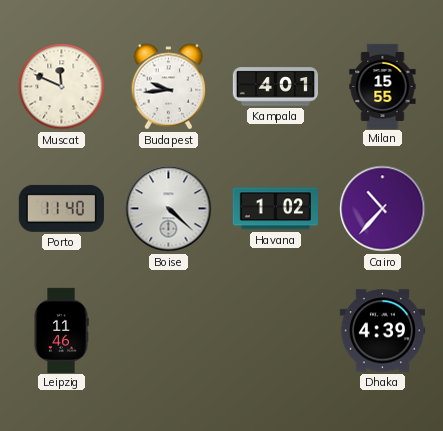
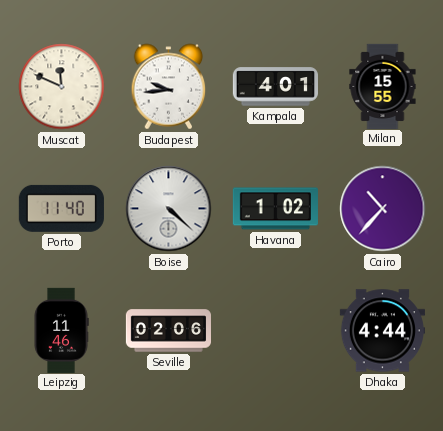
Seville: none -> 02:06
Dhaka: 4:39 -> 4:44
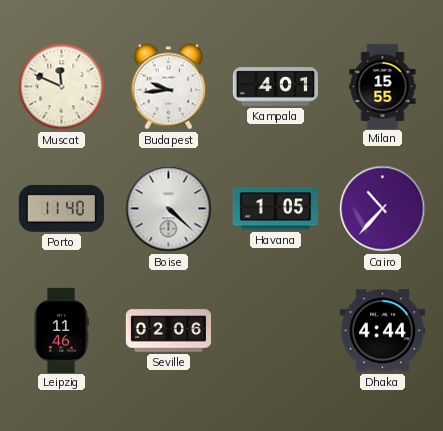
Havana: 1:02 -> 1:05
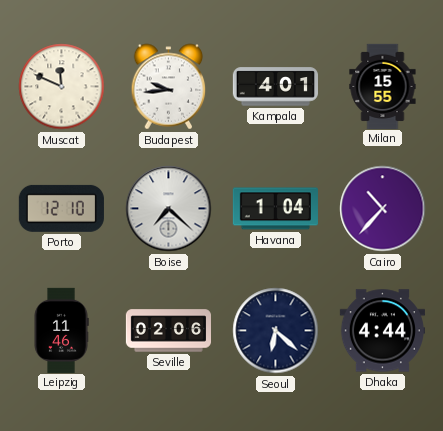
Porto: 11:40 -> 12:10
Boise: 4:22 -> 7:22
Havana: 1:05 -> 1:04
Seoul: none -> 6:22
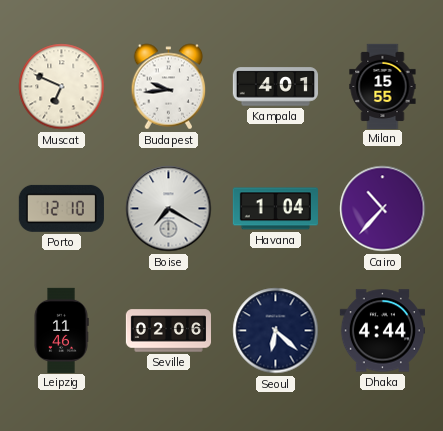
Muscat: 11:49 -> 6:49
Boise: 7:22 -> 7:20
